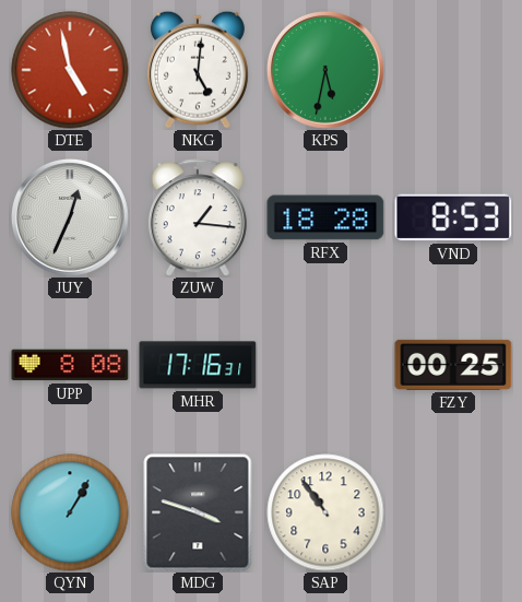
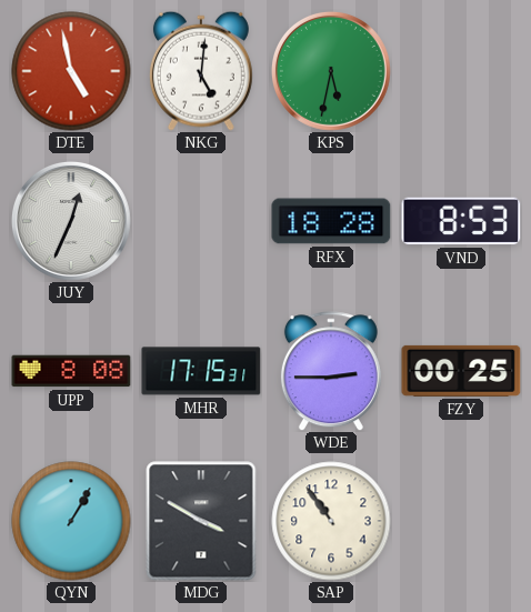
ZUW: 1:16 -> none
MHR: 17:16 -> 17:15
WDE: none -> 2:45
MDG: 3:48 -> 3:50
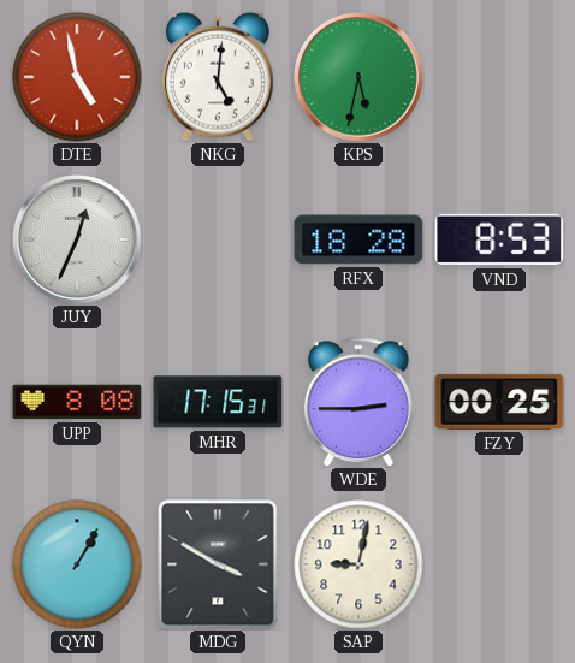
SAP: 10:54 -> 9:02
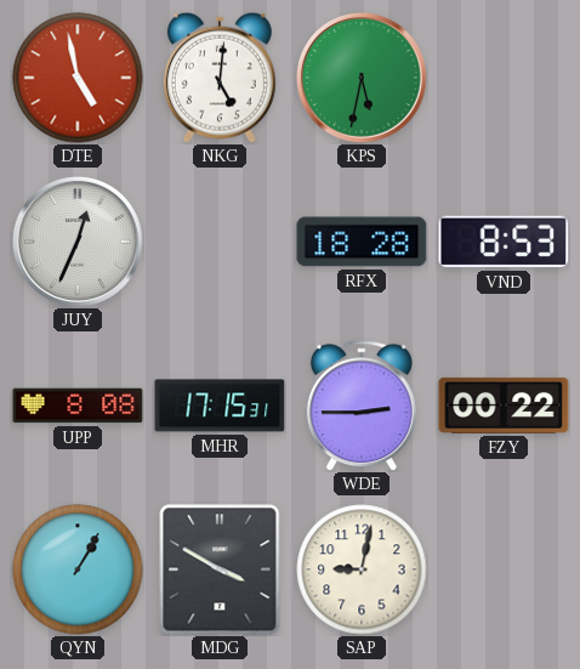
FZY: 00:25 -> 00:22
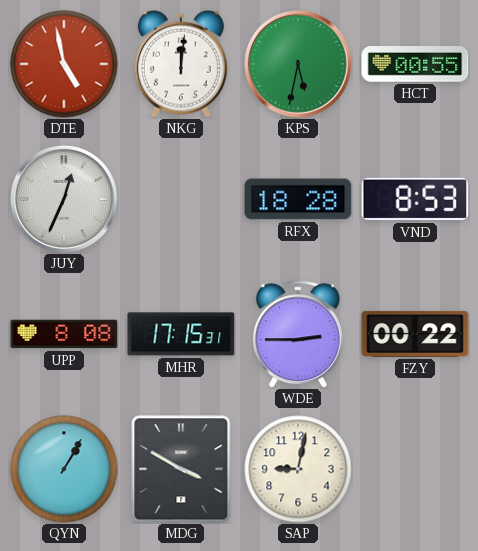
NKG: 5:01 -> 12:01
HCT: none -> 00:55
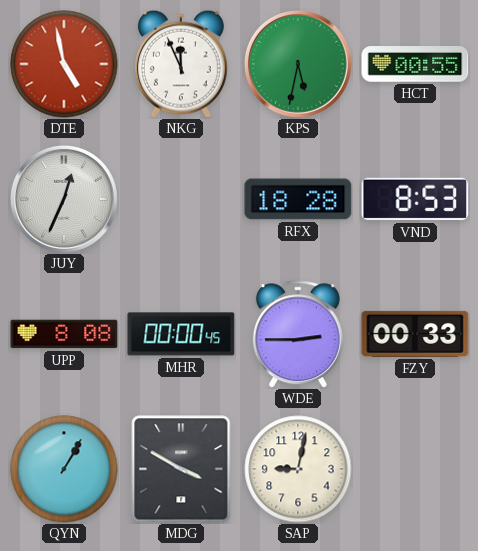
NKG: 12:01 -> 11:56
MHR: 17:15 -> 00:00
FZY: 00:22 -> 00:33
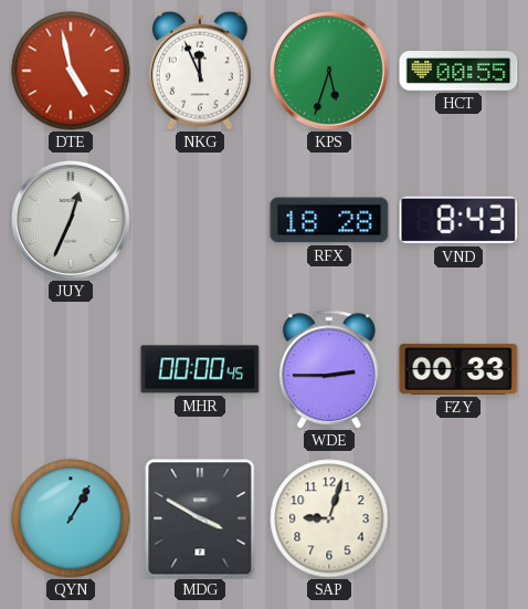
KPS: 5:32 -> 5:33
VND: 8:53 -> 8:43
UPP: 8:08 -> none
SAP: 9:02 -> 9:03
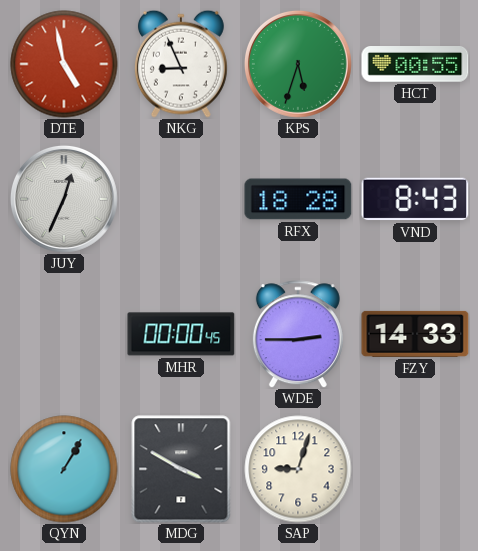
NKG: 11:56 -> 8:56
FZY: 00:33 -> 14:33
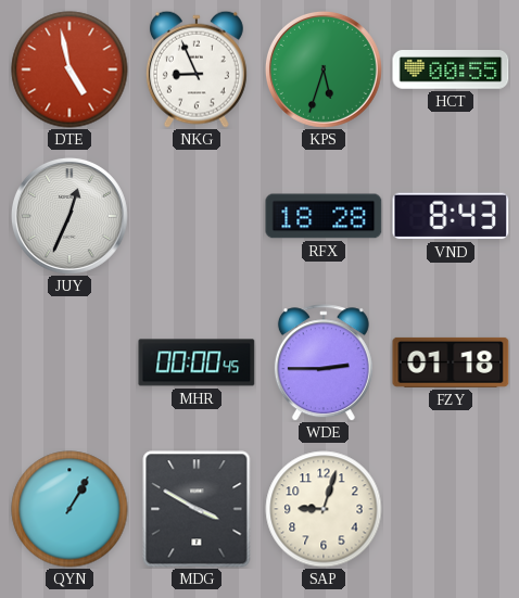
FZY: 14:33 -> 01:18
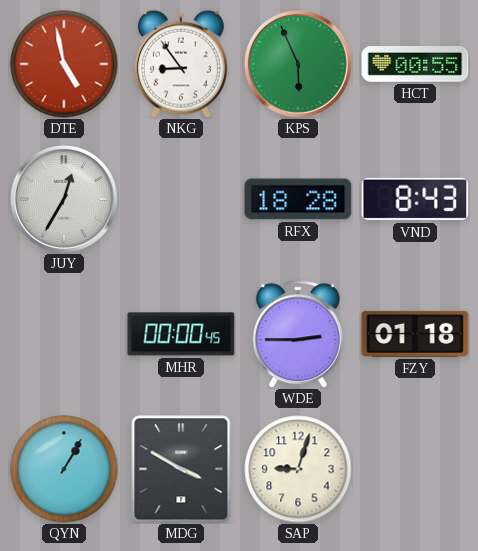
NKG: 8:56 -> 8:54
KPS: 5:33 -> 5:56
JUY: 12:34 -> 12:35
